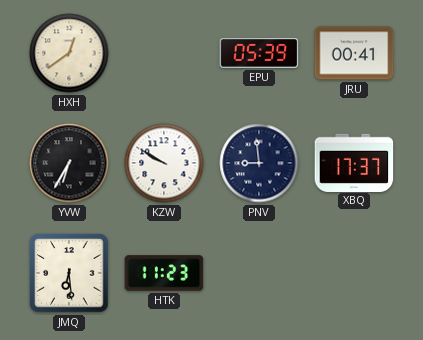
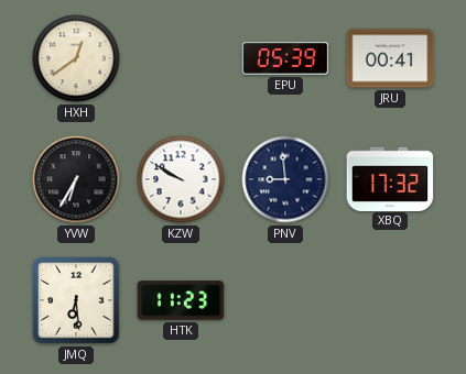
XBQ: 17:37 -> 17:32
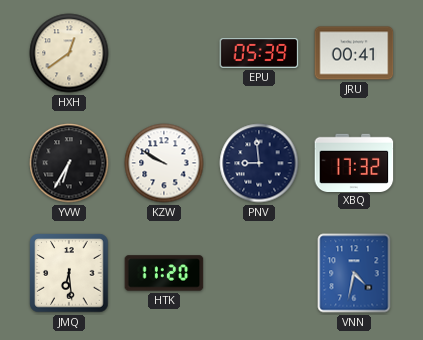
HTK: 11:23 -> 11:20
VNN: none -> 4:32
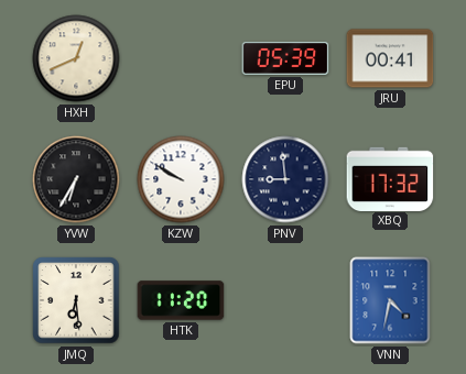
HXH: 12:39 -> 12:41
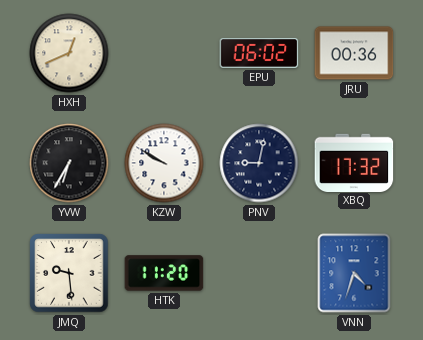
EPU: 05:39 -> 06:02
JRU: 00:41 -> 00:36
PNV: 8:59 -> 9:02
JMQ: 6:29 -> 9:29
VNN: 4:32 -> 4:33
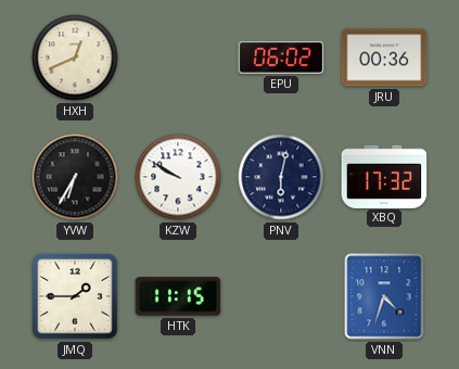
PNV: 9:02 -> 6:02
JMQ: 9:29 -> 1:45
HTK: 11:20 -> 11:15
